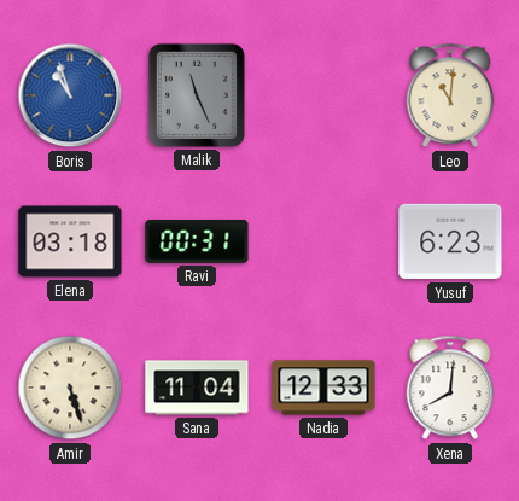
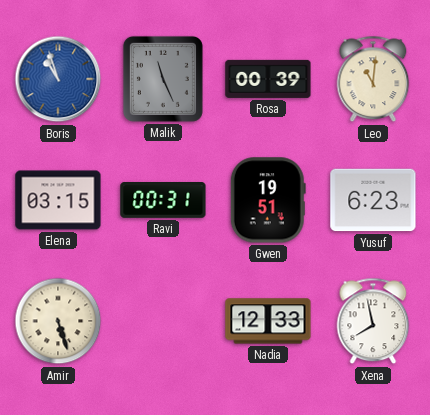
Rosa: none -> 00:39
Elena: 03:18 -> 03:15
Gwen: none -> 19:51
Sana: 11:04 -> none
Xena: 8:01 -> 7:58
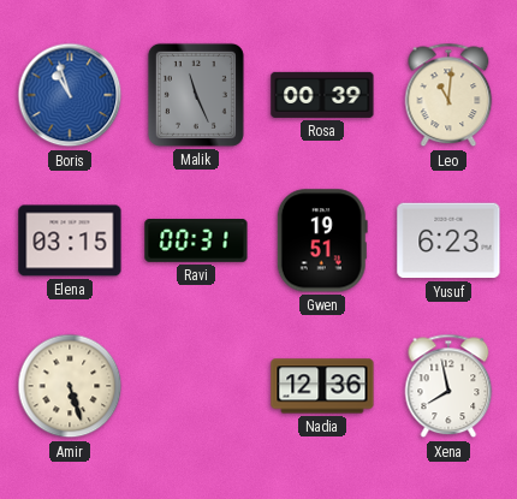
Nadia: 12:33 -> 12:36
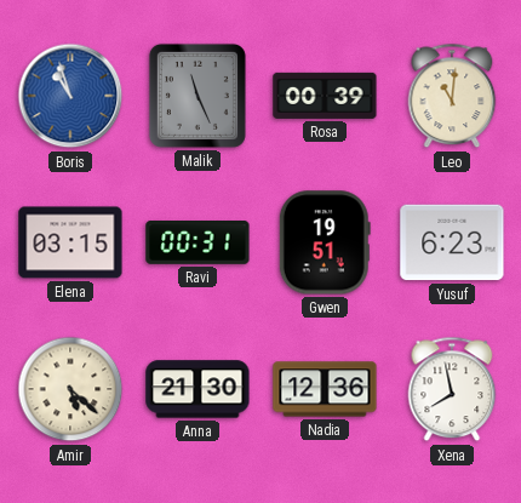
Amir: 5:27 -> 5:22
Anna: none -> 21:30
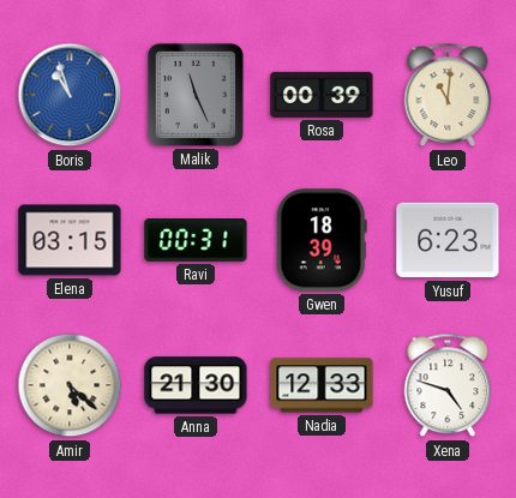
Gwen: 19:51 -> 18:39
Nadia: 12:36 -> 12:33
Xena: 7:58 -> 4:48
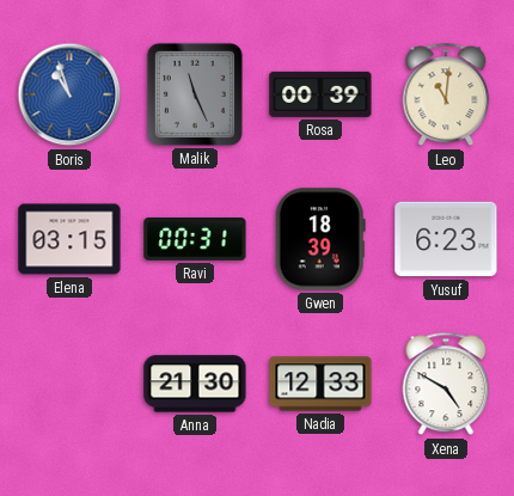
Amir: 5:22 -> none
Xena: 4:48 -> 4:50
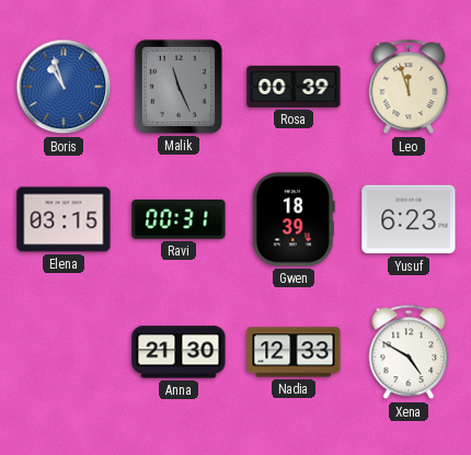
Leo: 11:01 -> 11:57
